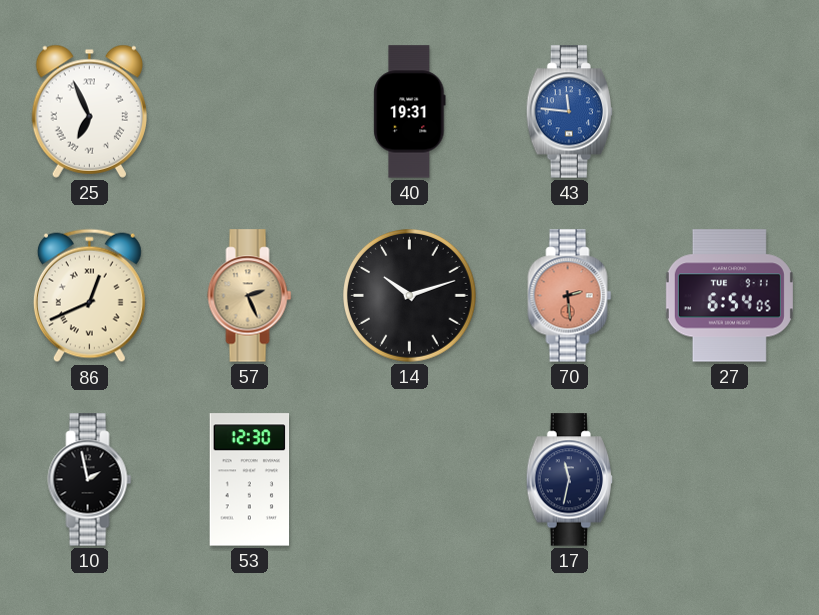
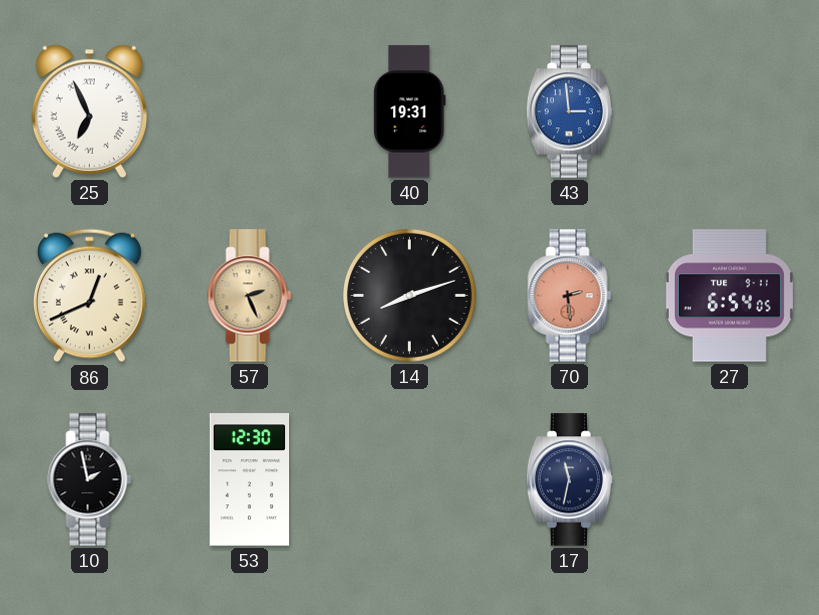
43: 11:46 -> 2:59
14: 10:12 -> 8:12
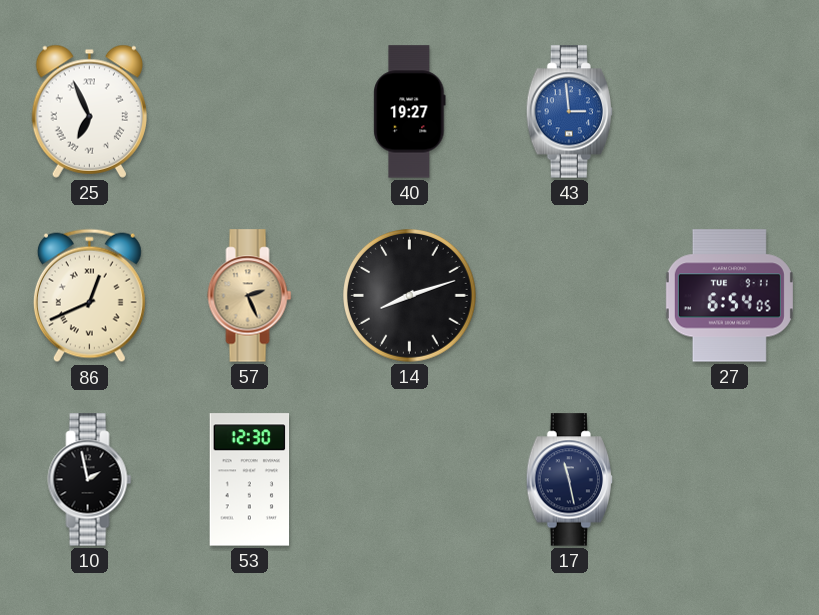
40: 19:31 -> 19:27
70: 2:29 -> none
17: 11:32 -> 11:28
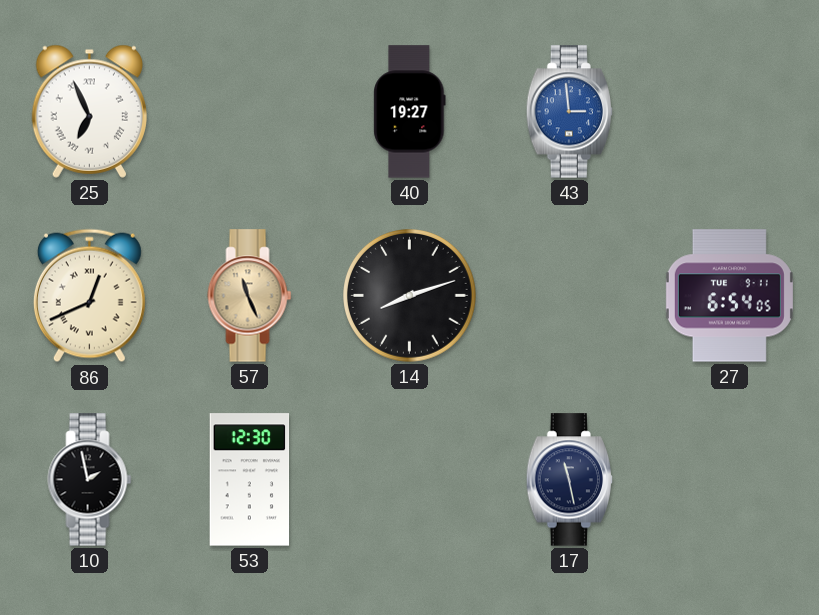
57: 2:26 -> 11:26
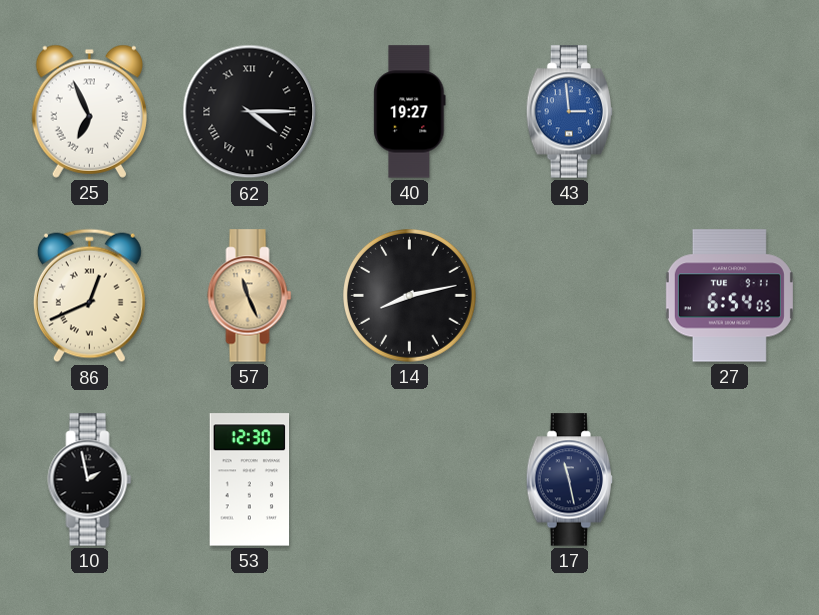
62: none -> 4:15
14: 8:12 -> 8:13
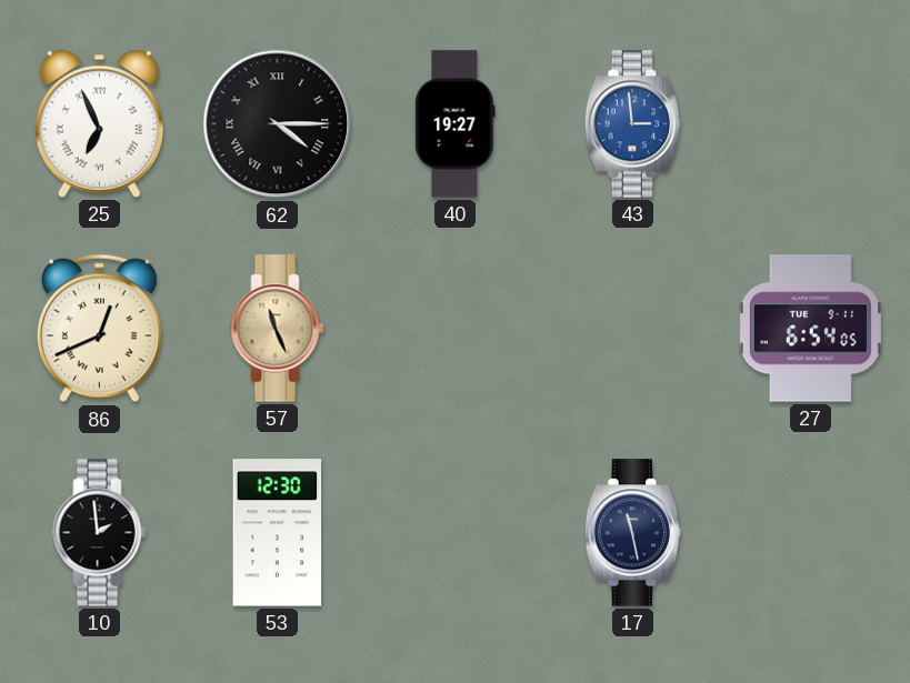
14: 8:13 -> none
10: 1:58 -> 1:59
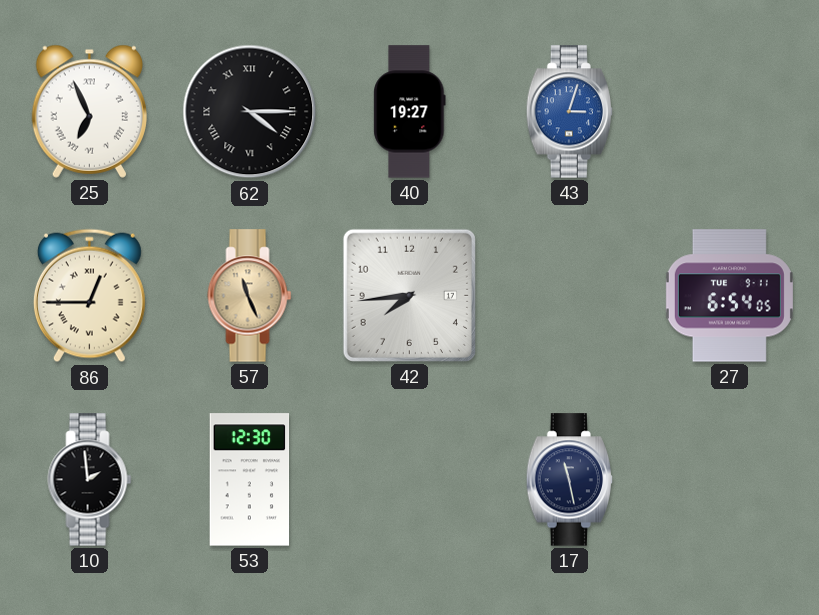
43: 2:59 -> 3:03
86: 12:41 -> 12:45
42: none -> 7:44
